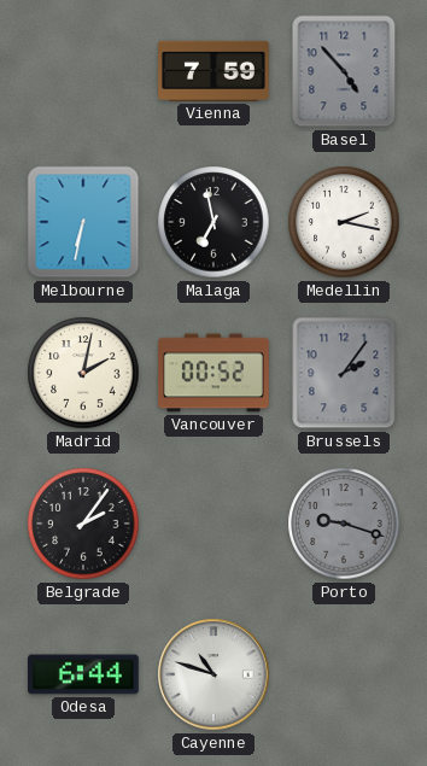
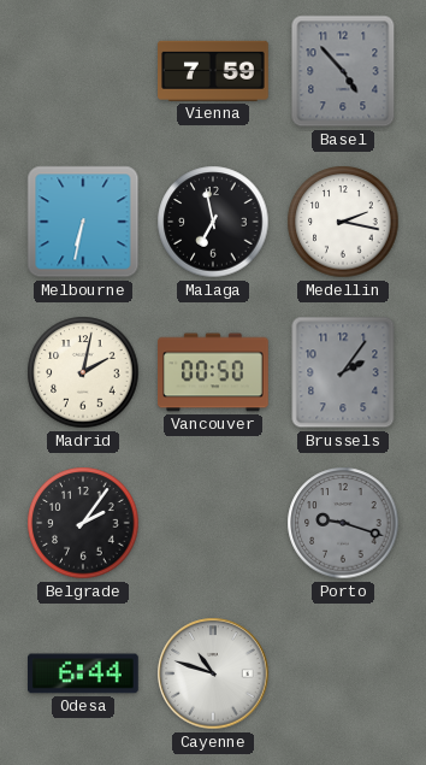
Vancouver: 00:52 -> 00:50
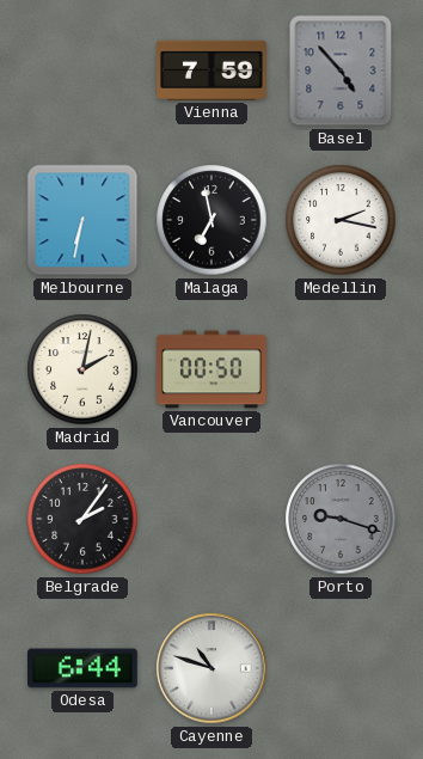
Brussels: 2:06 -> none
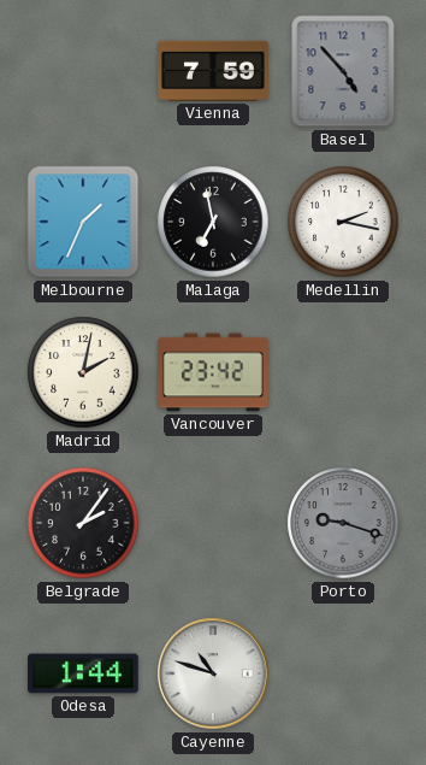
Melbourne: 6:32 -> 1:34
Vancouver: 00:50 -> 23:42
Odesa: 6:44 -> 1:44
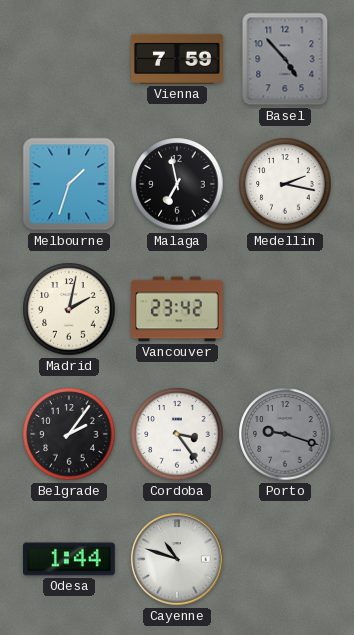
Melbourne: 1:34 -> 1:33
Cordoba: none -> 3:24
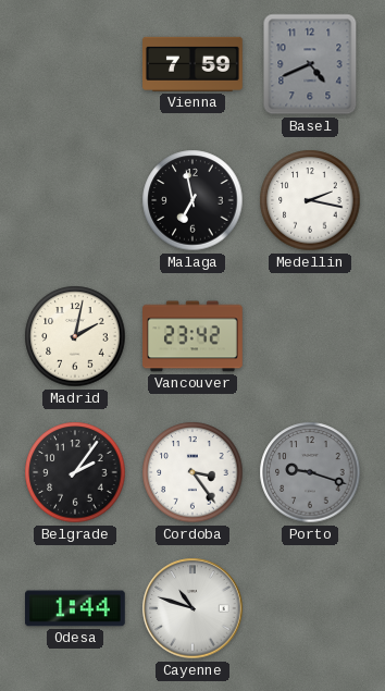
Basel: 4:53 -> 4:41
Melbourne: 1:33 -> none
